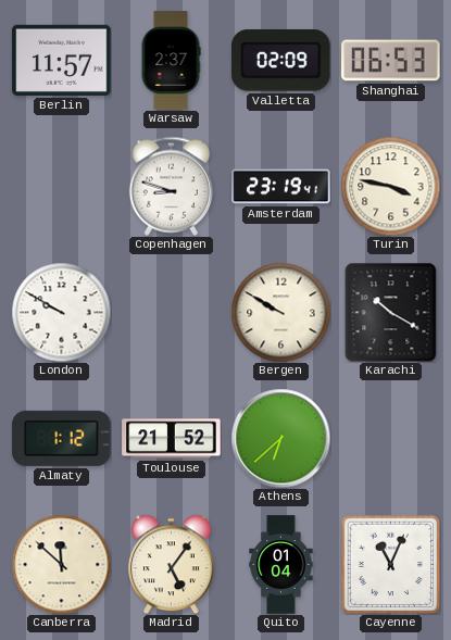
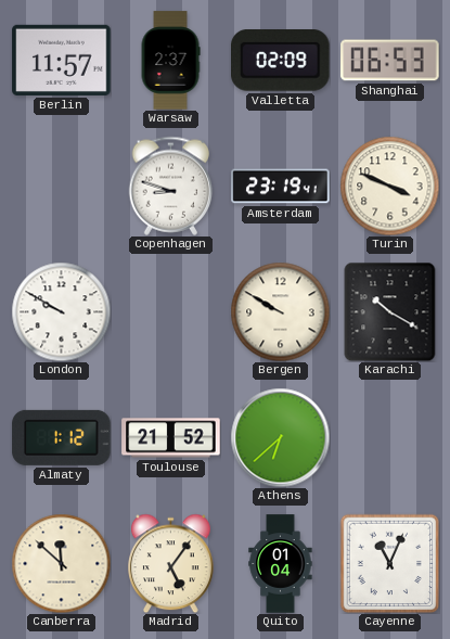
Turin: 3:47 -> 3:49
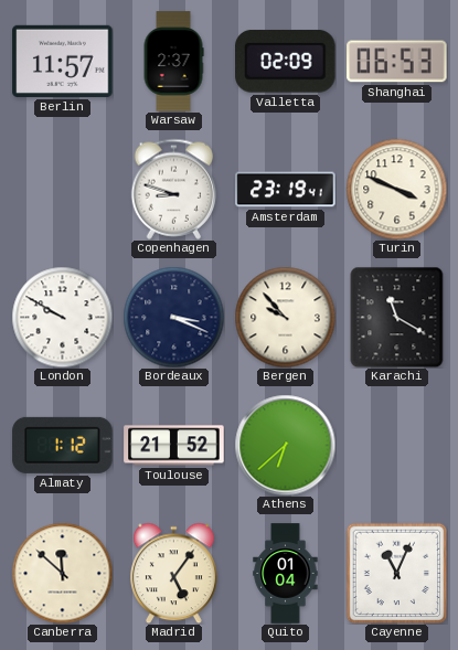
Bordeaux: none -> 3:19
Bergen: 9:50 -> 9:53
Karachi: 10:20 -> 11:20
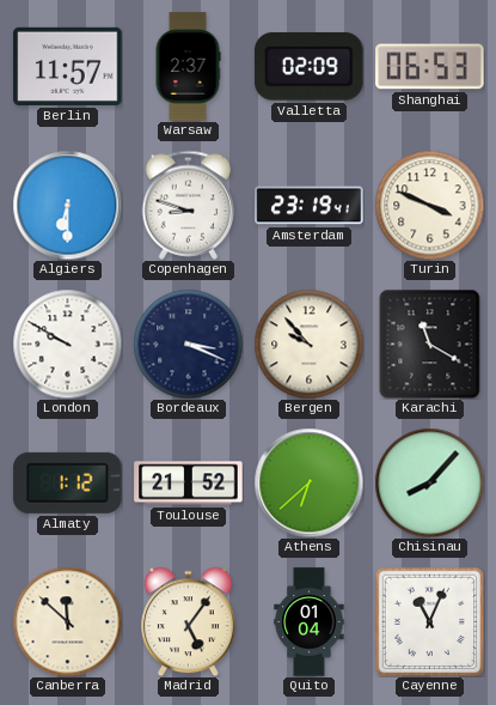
Algiers: none -> 6:30
Chisinau: none -> 8:07
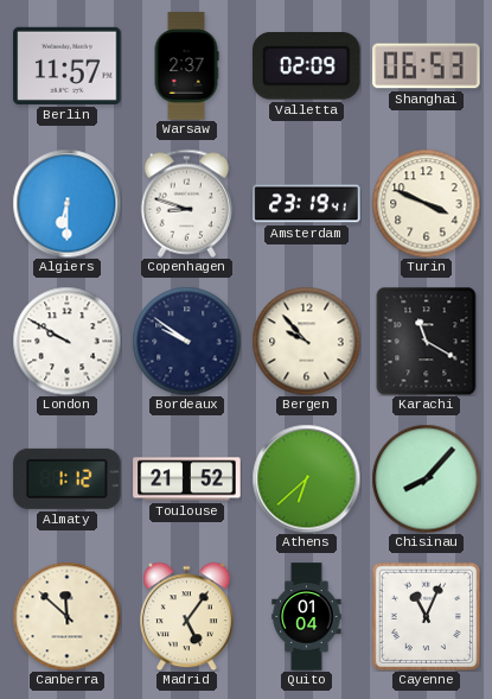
Bordeaux: 3:19 -> 9:51
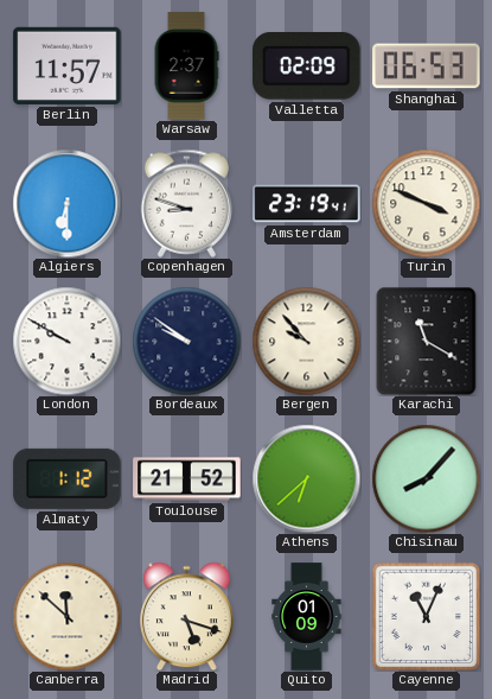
Madrid: 5:06 -> 5:18
Quito: 01:04 -> 01:09
